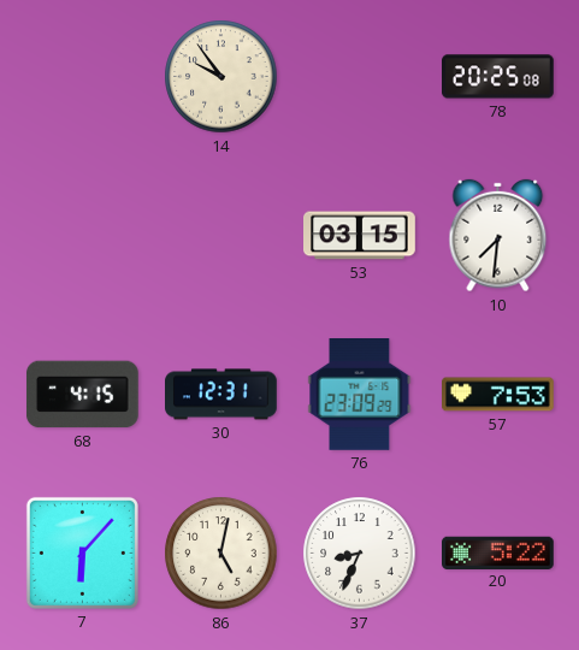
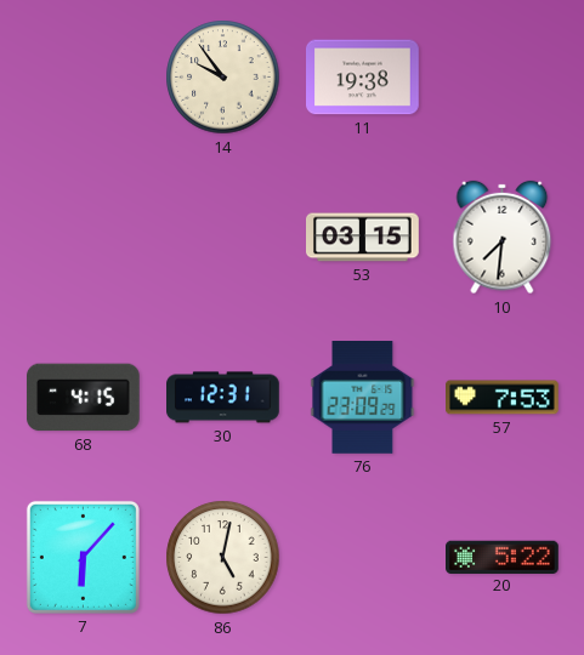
11: none -> 19:38
78: 20:25 -> none
37: 8:34 -> none
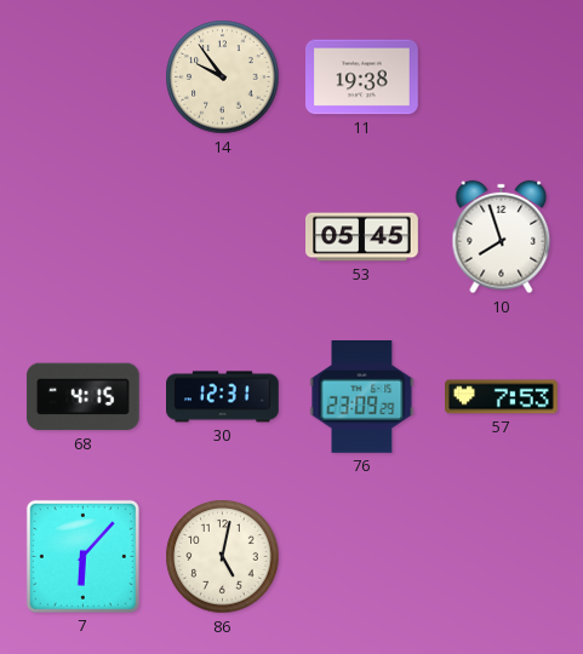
53: 03:15 -> 05:45
10: 7:31 -> 7:57
20: 5:22 -> none
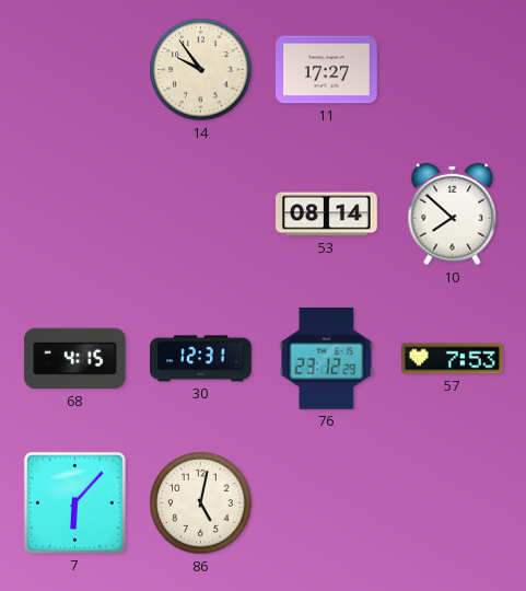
11: 19:38 -> 17:27
53: 05:45 -> 08:14
10: 7:57 -> 7:52
76: 23:09 -> 23:12
